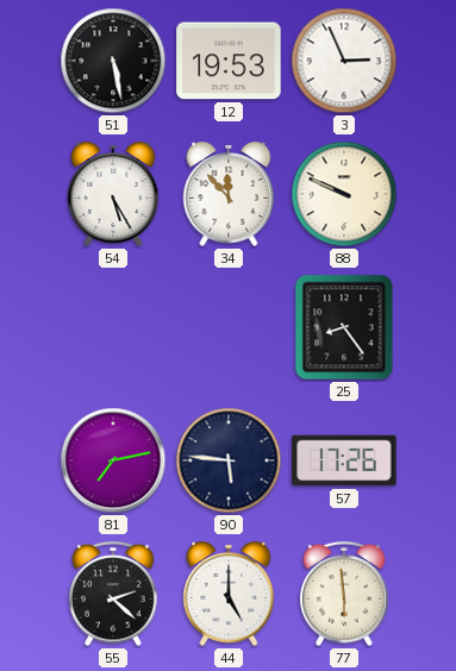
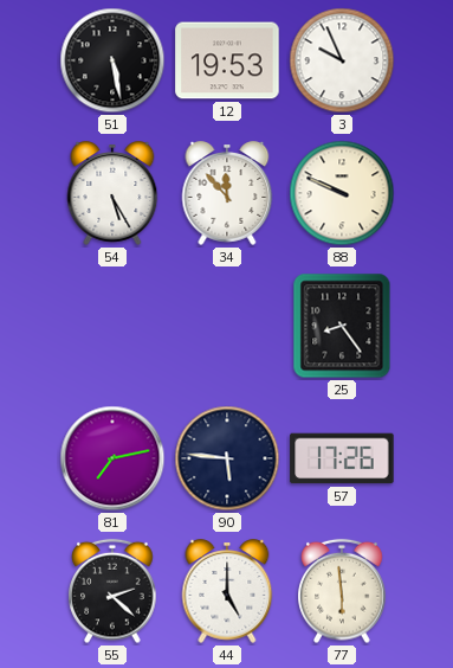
3: 2:56 -> 9:56
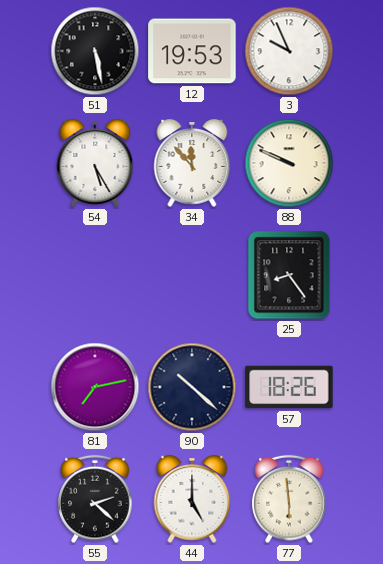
90: 5:46 -> 10:22
57: 17:26 -> 18:26
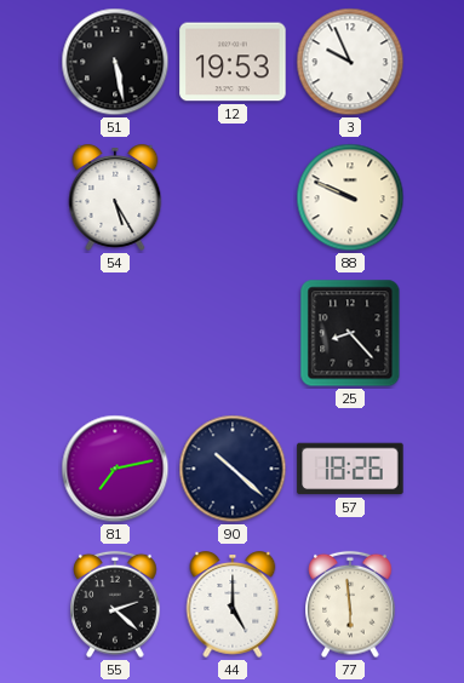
34: 11:53 -> none
25: 8:24 -> 8:23
